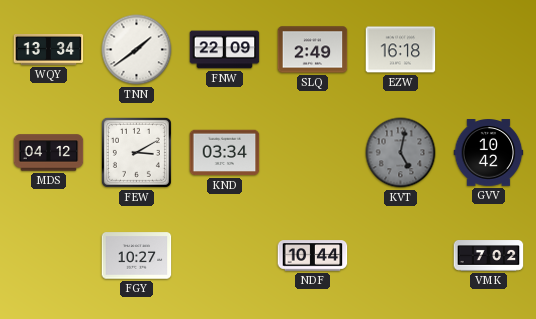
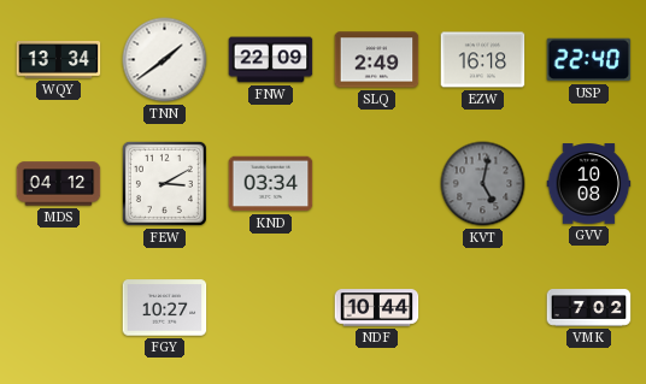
USP: none -> 22:40
GVV: 10:42 -> 10:08
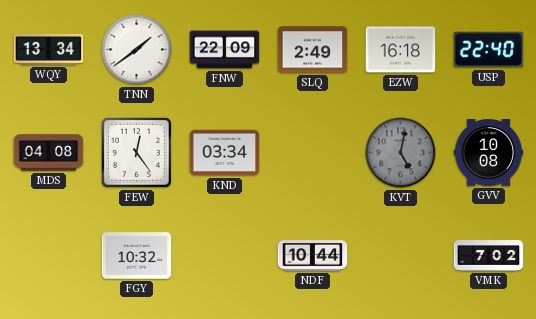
MDS: 04:12 -> 04:08
FEW: 3:10 -> 12:24
FGY: 10:27 -> 10:32
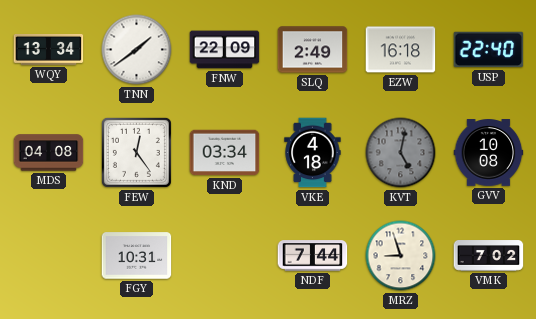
VKE: none -> 4:18
FGY: 10:32 -> 10:31
NDF: 10:44 -> 7:44
MRZ: none -> 8:57
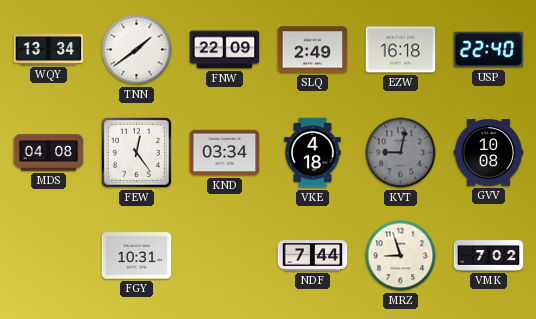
KVT: 5:02 -> 9:02
